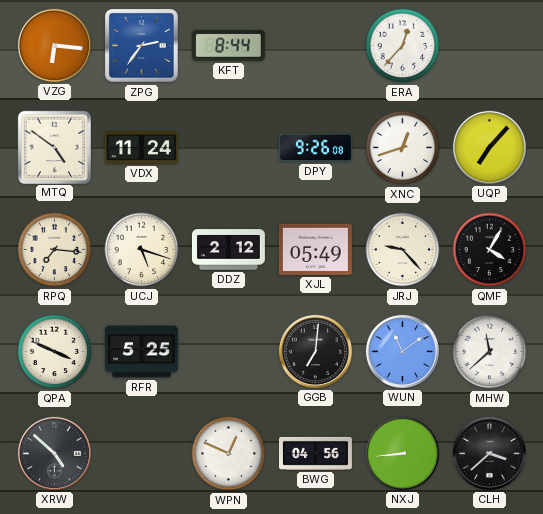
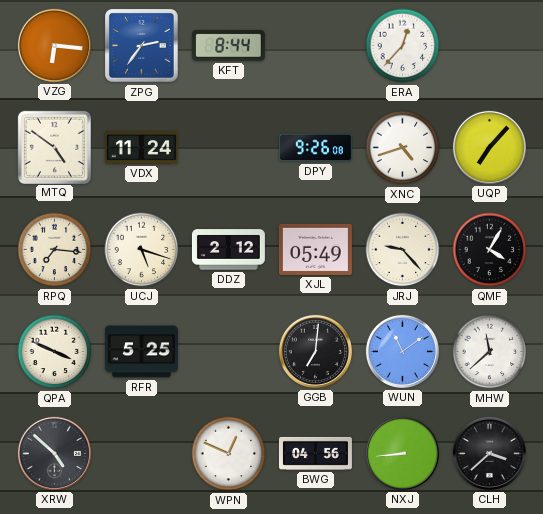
XNC: 12:42 -> 4:42
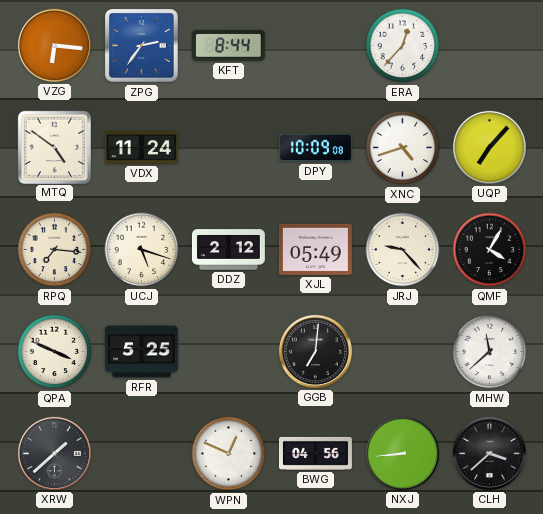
DPY: 9:26 -> 10:09
WUN: 11:09 -> none
XRW: 4:52 -> 1:38
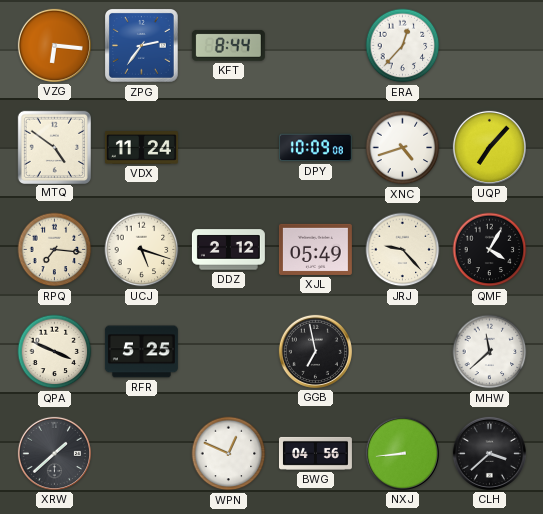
GGB: 7:01 -> 6:58
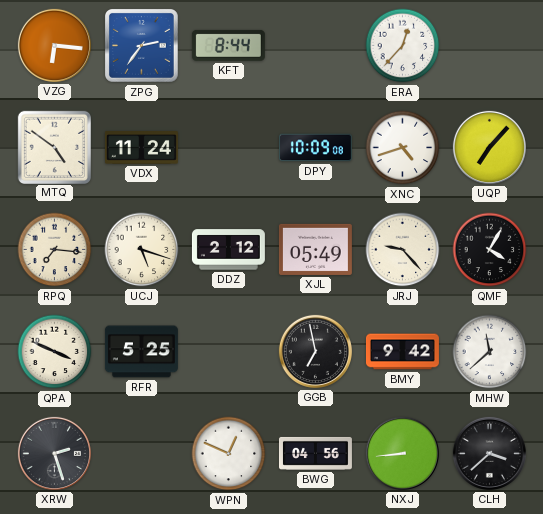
BMY: none -> 9:42
XRW: 1:38 -> 2:27
